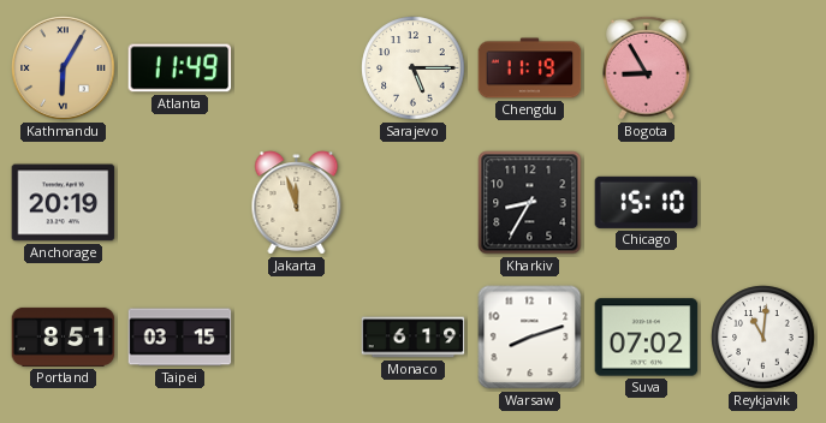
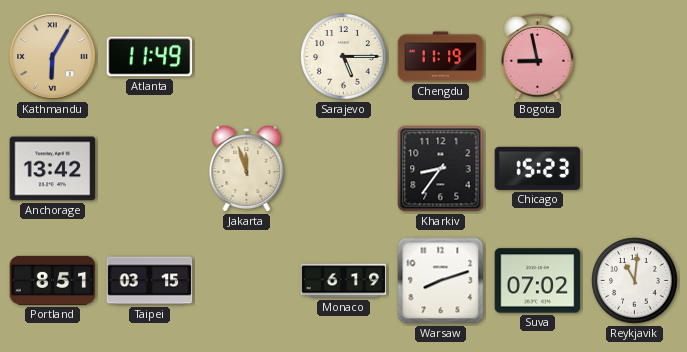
Bogota: 8:55 -> 8:58
Anchorage: 20:19 -> 13:42
Kharkiv: 8:35 -> 8:36
Chicago: 15:10 -> 15:23
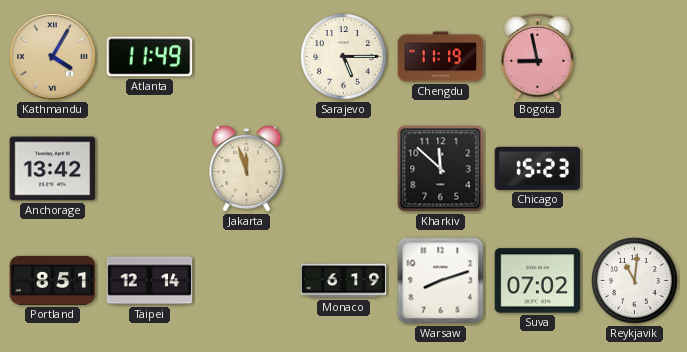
Kathmandu: 6:05 -> 4:05
Kharkiv: 8:36 -> 11:52
Taipei: 03:15 -> 12:14
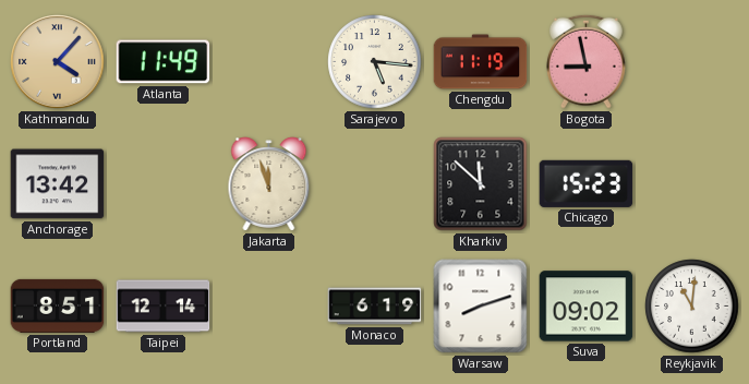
Kathmandu: 4:05 -> 4:07
Sarajevo: 5:15 -> 5:16
Suva: 07:02 -> 09:02
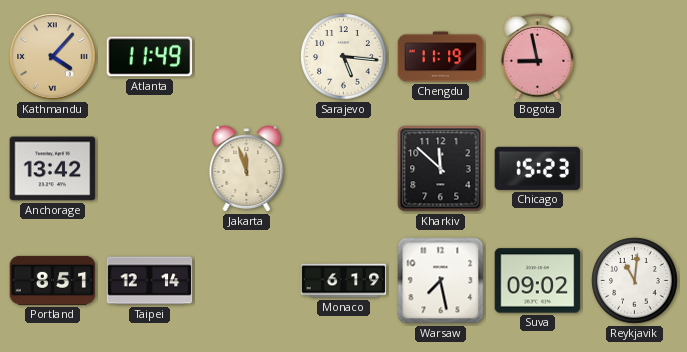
Warsaw: 8:12 -> 7:28
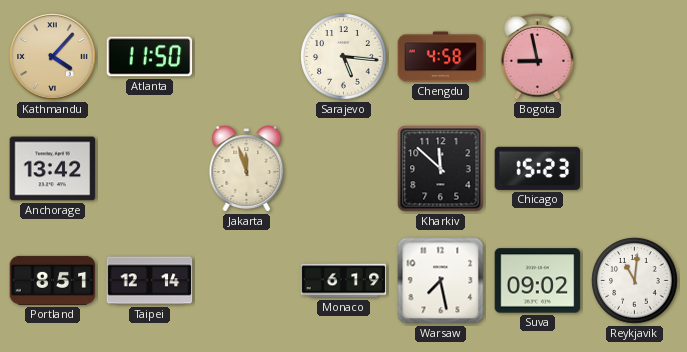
Atlanta: 11:49 -> 11:50
Chengdu: 11:19 -> 4:58
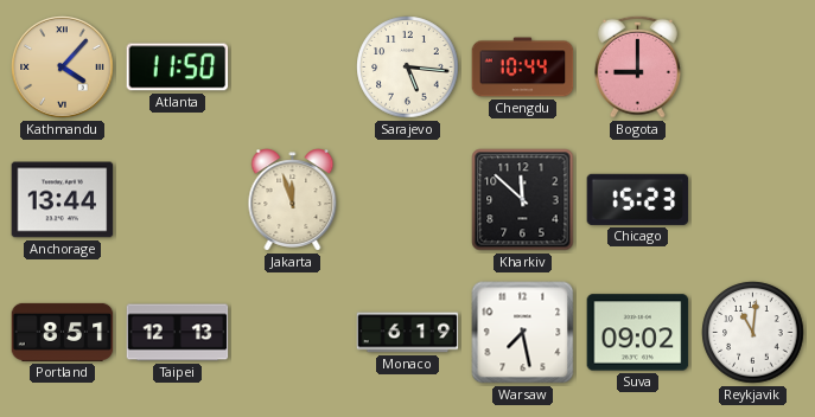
Chengdu: 4:58 -> 10:44
Bogota: 8:58 -> 9:00
Anchorage: 13:42 -> 13:44
Taipei: 12:14 -> 12:13
